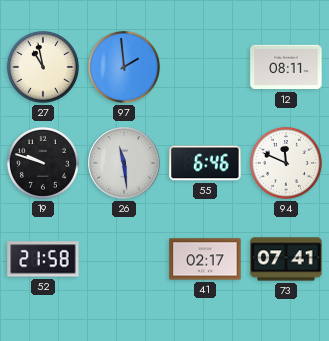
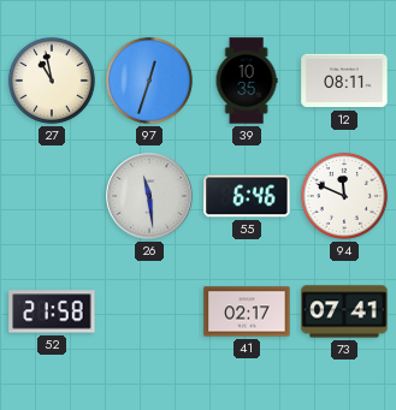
97: 1:59 -> 12:33
39: none -> 10:35
19: 9:48 -> none
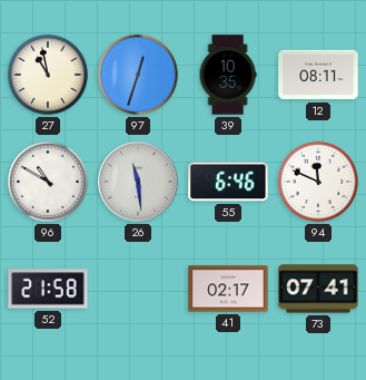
96: none -> 10:50
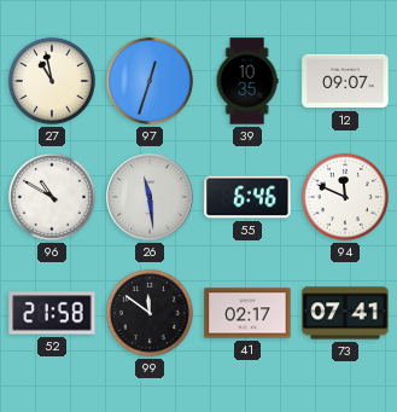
12: 08:11 -> 09:07
99: none -> 11:51
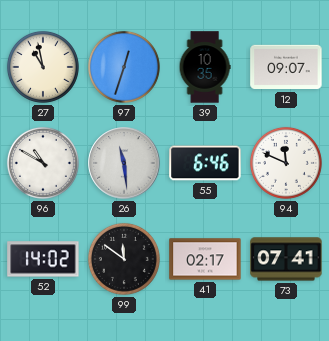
52: 21:58 -> 14:02
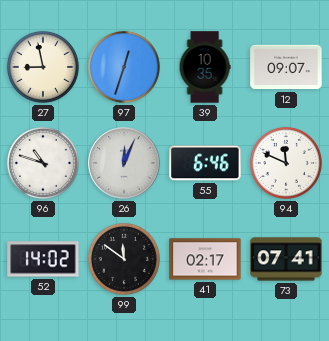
27: 10:58 -> 8:58
96: 10:50 -> 10:48
26: 11:29 -> 12:04
